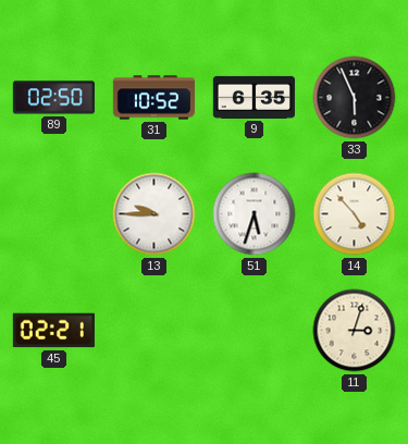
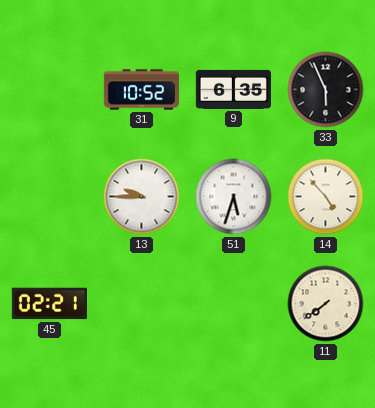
89: 02:50 -> none
11: 3:03 -> 7:39
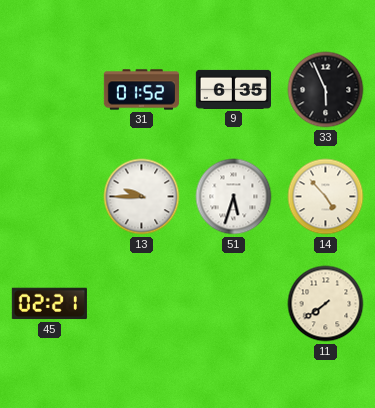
31: 10:52 -> 01:52
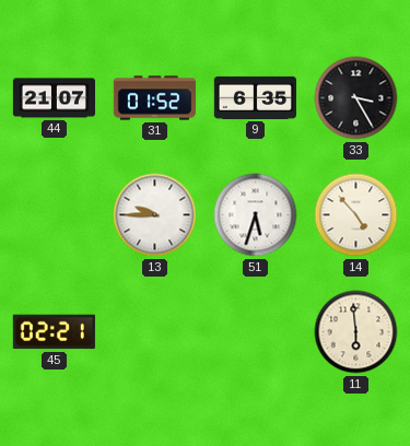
44: none -> 21:07
33: 5:56 -> 3:25
11: 7:39 -> 5:59
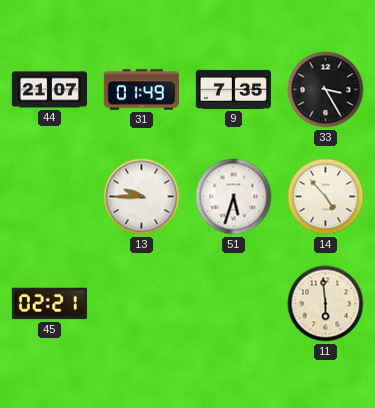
31: 01:52 -> 01:49
9: 6:35 -> 7:35
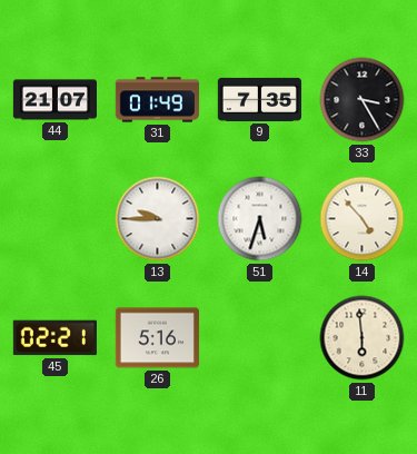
26: none -> 5:16
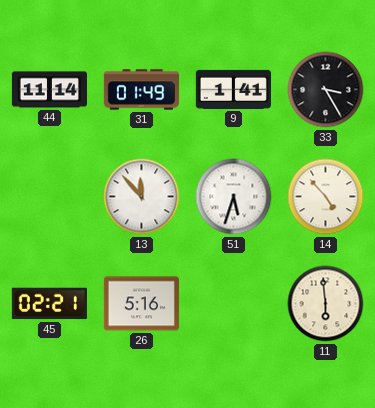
44: 21:07 -> 11:14
9: 7:35 -> 1:41
13: 9:45 -> 11:53
